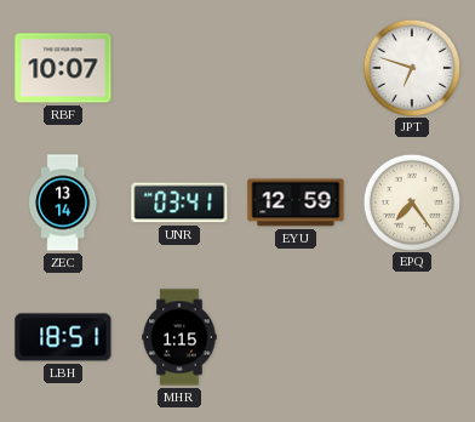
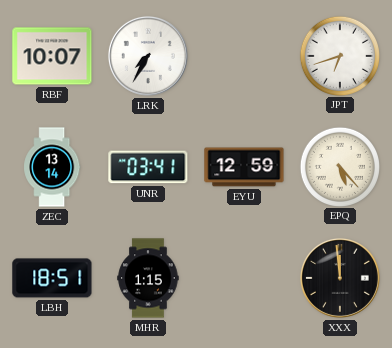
LRK: none -> 7:35
JPT: 6:48 -> 6:42
EPQ: 7:24 -> 5:23
XXX: none -> 11:59
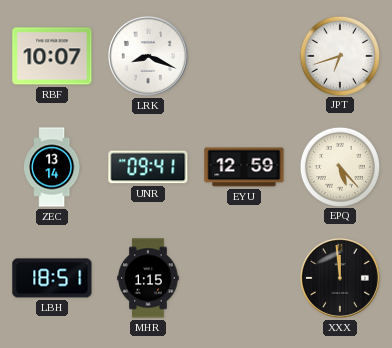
LRK: 7:35 -> 8:19
UNR: 03:41 -> 09:41
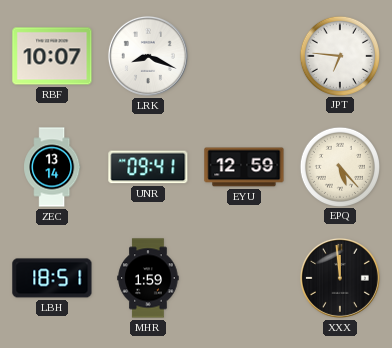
JPT: 6:42 -> 6:46
MHR: 1:15 -> 1:59
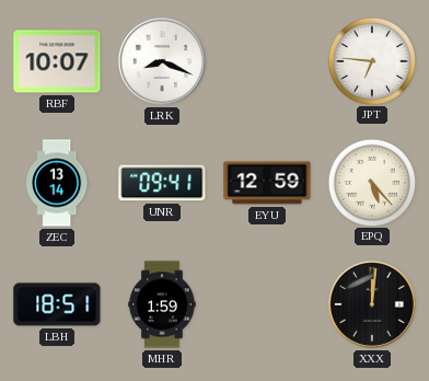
XXX: 11:59 -> 12:01
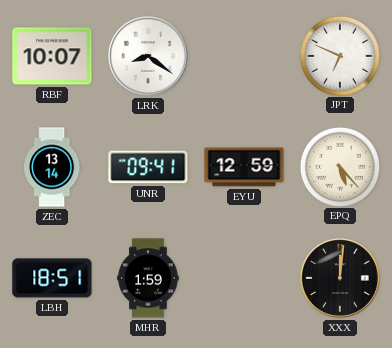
LRK: 8:19 -> 8:21
JPT: 6:46 -> 6:49
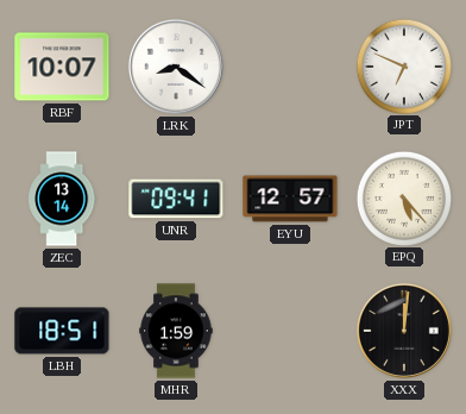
EYU: 12:59 -> 12:57
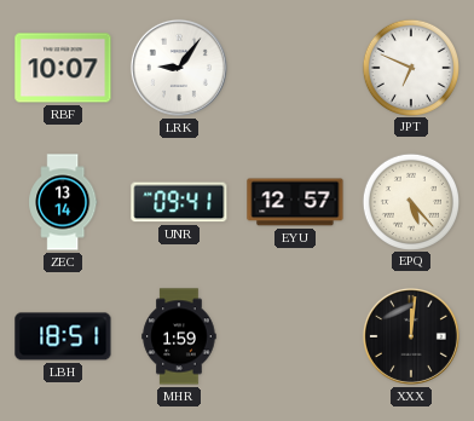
LRK: 8:21 -> 9:06
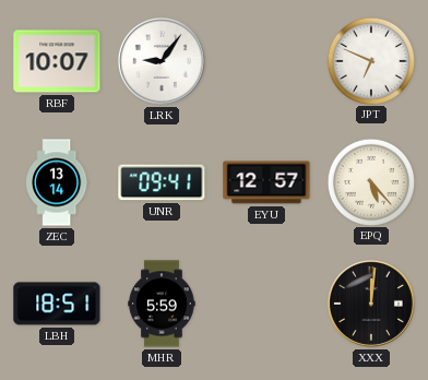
MHR: 1:59 -> 5:59
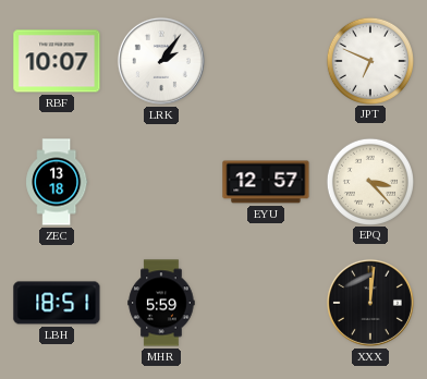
LRK: 9:06 -> 2:06
ZEC: 13:14 -> 13:18
UNR: 09:41 -> none
EPQ: 5:23 -> 3:23
